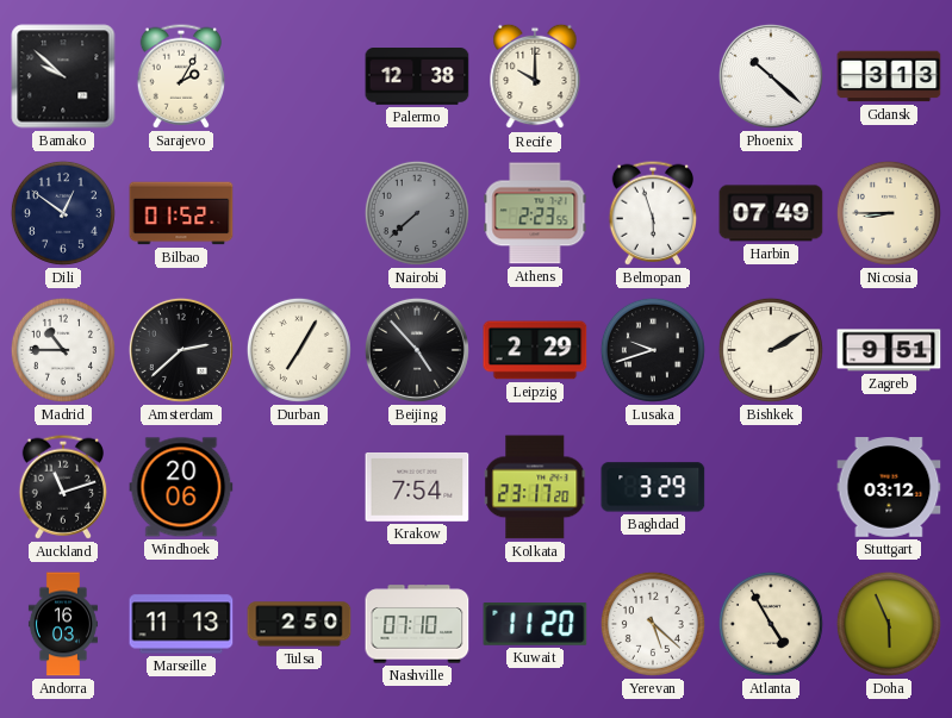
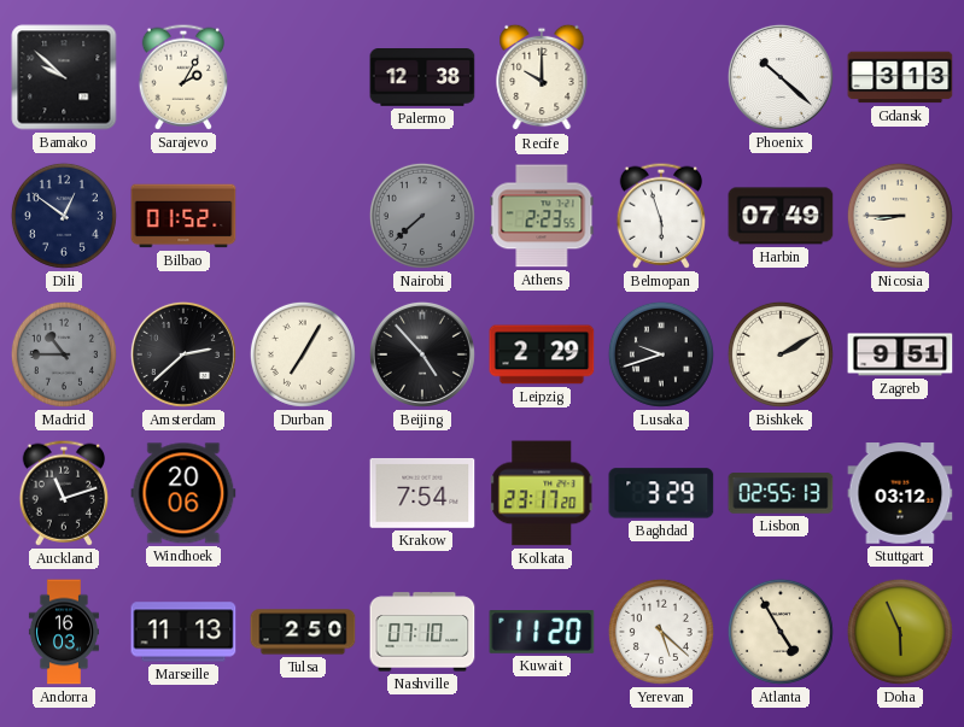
Madrid dial: white -> grey
Lisbon: none -> 02:55
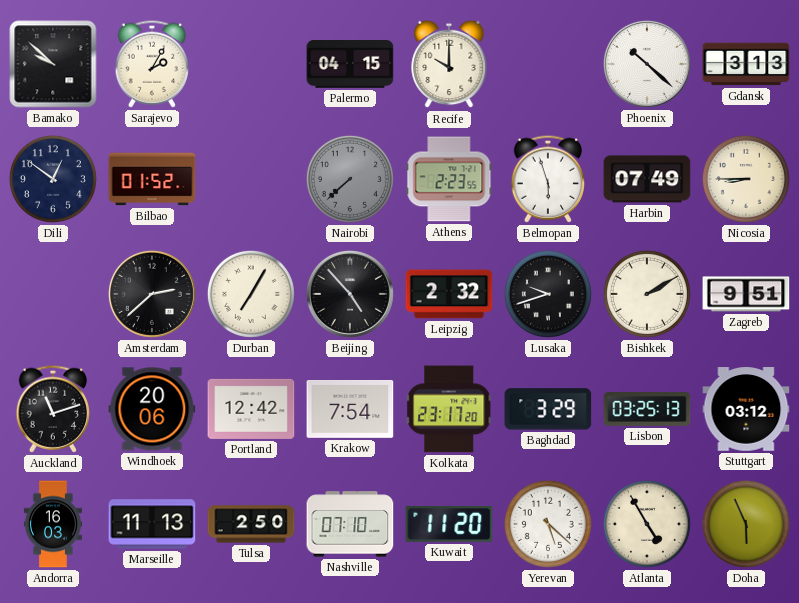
Palermo: 12:38 -> 04:15
Madrid: 10:45 -> none
Leipzig: 2:29 -> 2:32
Portland: none -> 12:42
Lisbon: 02:55 -> 03:25
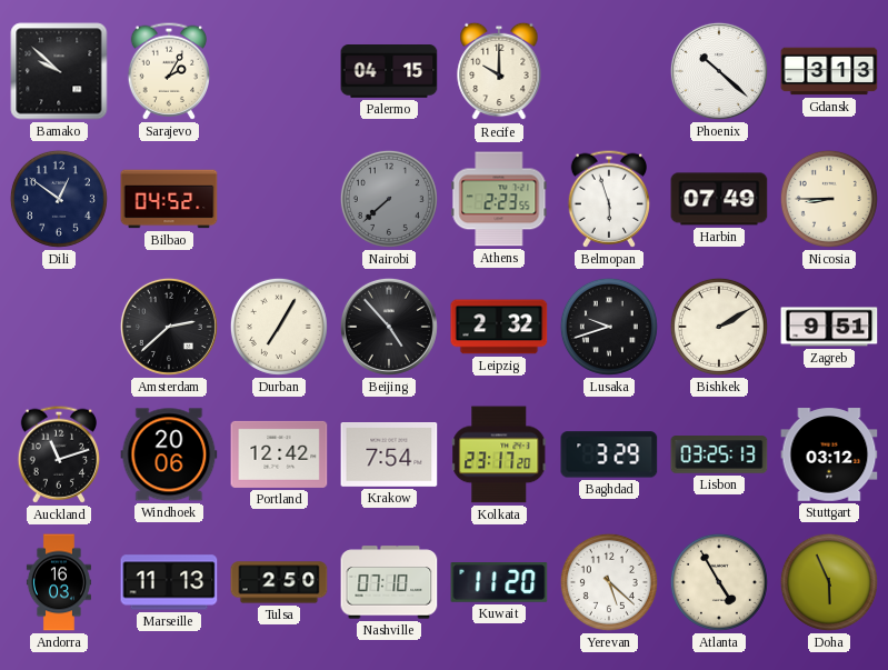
Bilbao: 01:52 -> 04:52
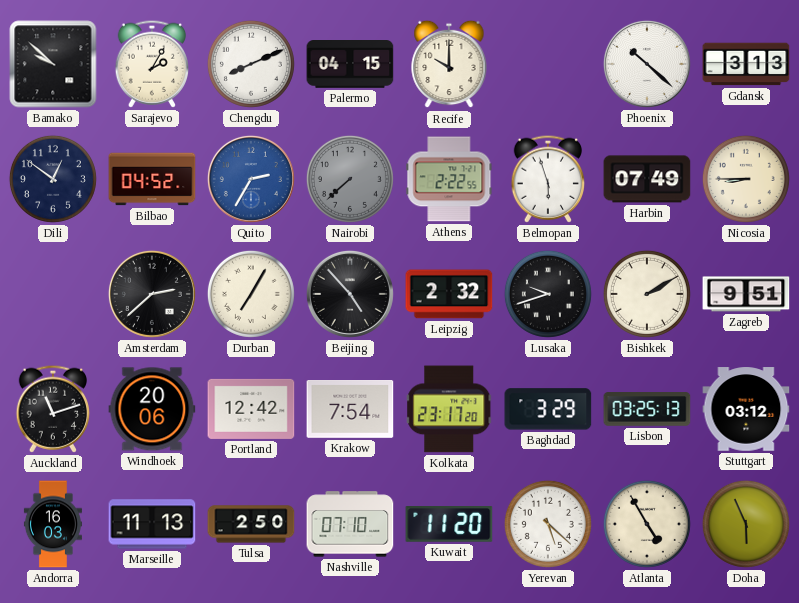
Chengdu: none -> 8:11
Quito: none -> 2:35
Athens: 2:23 -> 2:22
